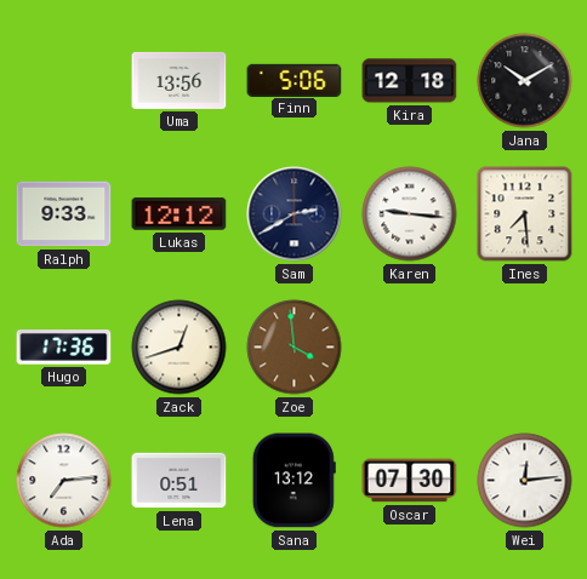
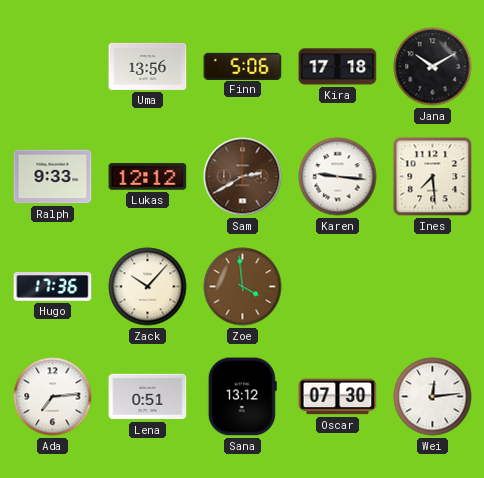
Kira: 12:18 -> 17:18
Sam dial: navy -> brown
Zack: 12:42 -> 10:07
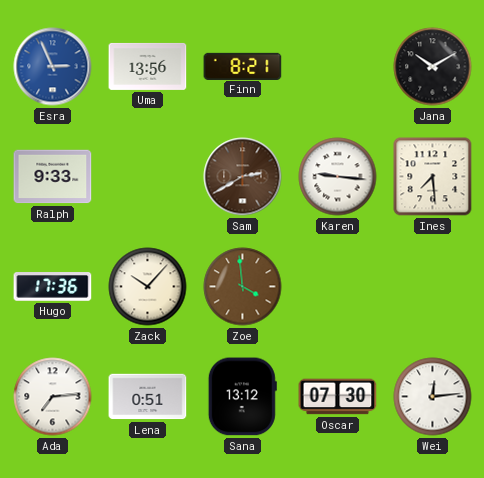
Esra: none -> 2:56
Finn: 5:06 -> 8:21
Kira: 17:18 -> none
Lukas: 12:12 -> none
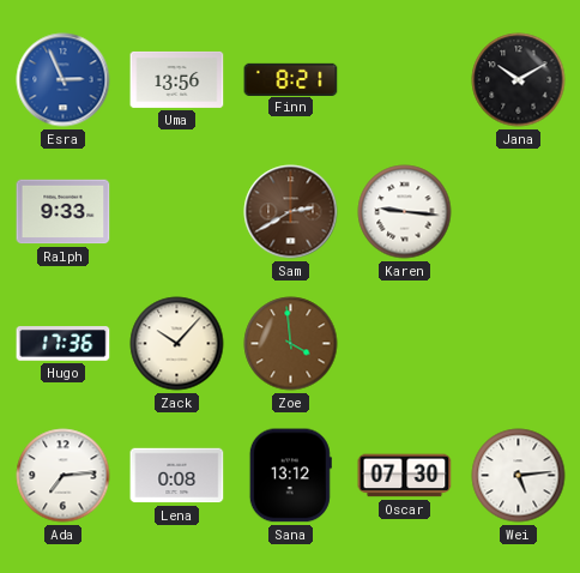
Ines: 7:29 -> none
Lena: 0:51 -> 0:08
Wei: 12:14 -> 5:14
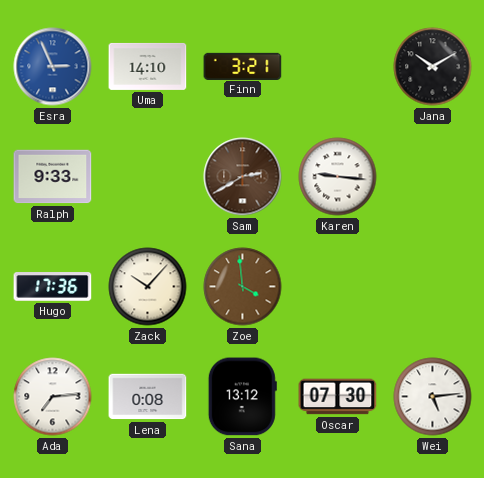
Uma: 13:56 -> 14:10
Finn: 8:21 -> 3:21
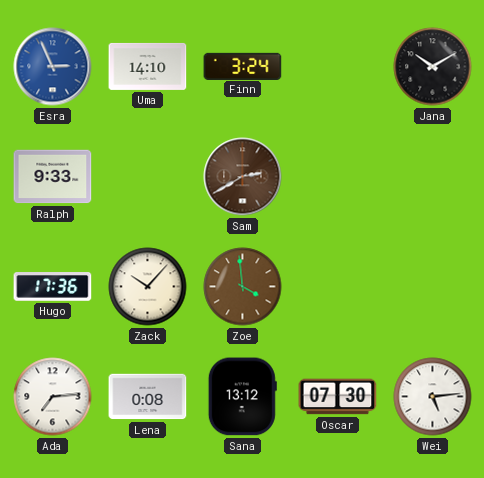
Finn: 3:21 -> 3:24
Karen: 9:16 -> none
